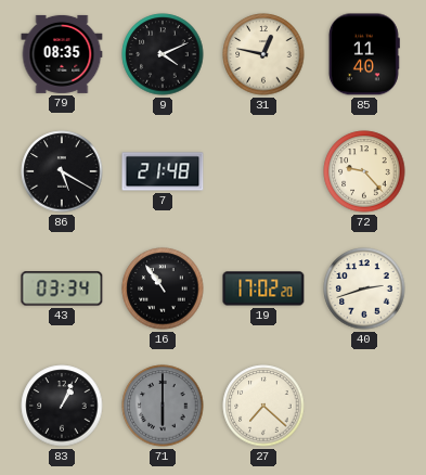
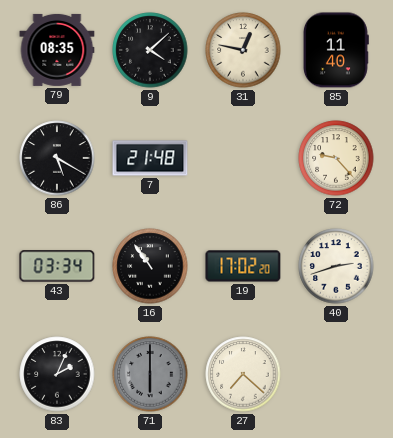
9: 4:11 -> 4:08
83: 1:04 -> 2:04
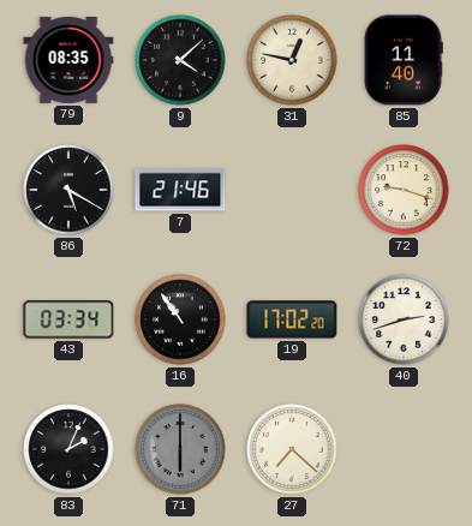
7: 21:48 -> 21:46
72: 9:23 -> 9:18
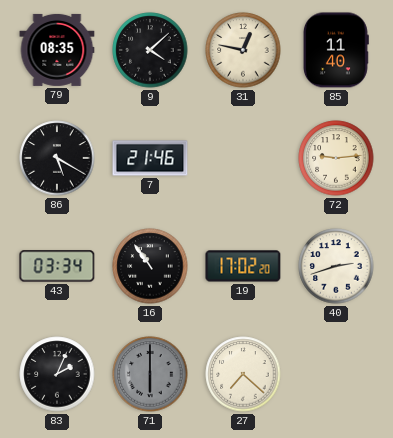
72: 9:18 -> 9:14
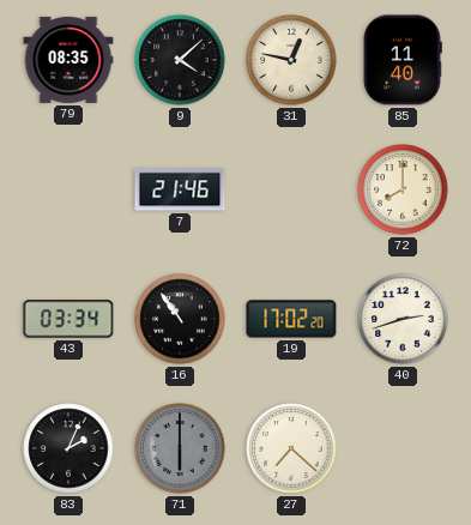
86: 5:20 -> none
72: 9:14 -> 8:00
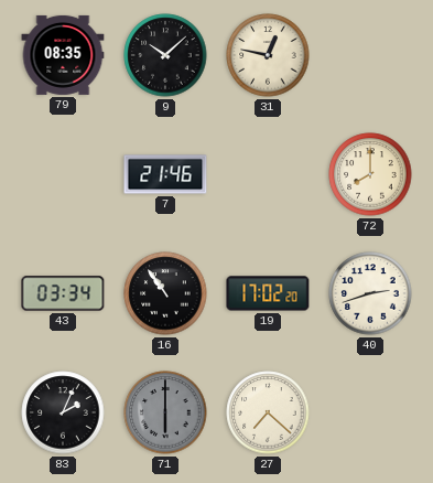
9: 4:08 -> 10:08
85: 11:40 -> none
